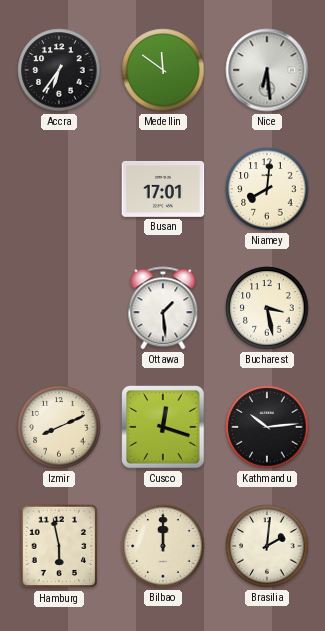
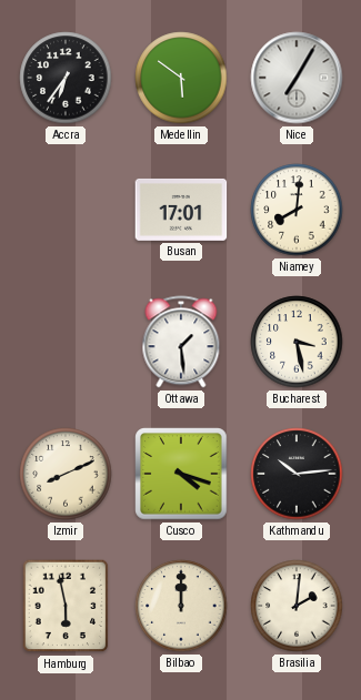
Medellin: 11:51 -> 5:51
Nice: 6:29 -> 7:05
Cusco: 12:18 -> 4:18
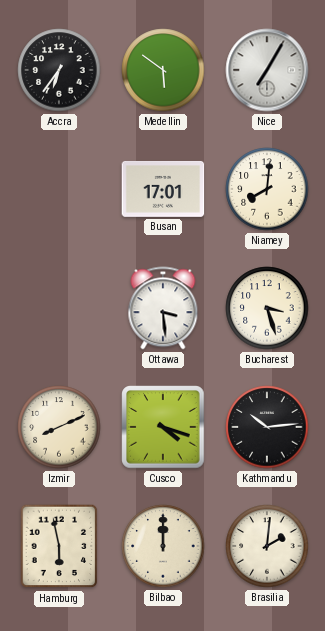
Ottawa: 1:29 -> 3:29
Bucharest: 3:28 -> 3:27
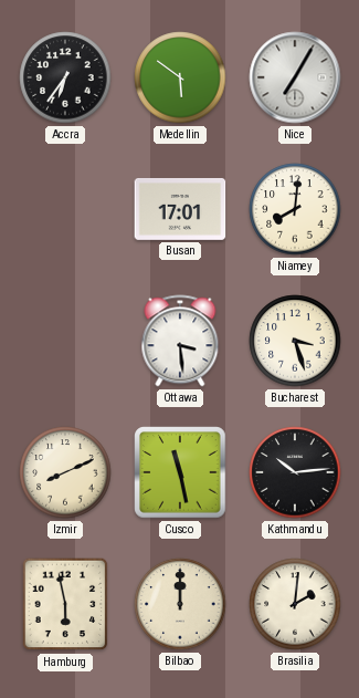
Cusco: 4:18 -> 11:28
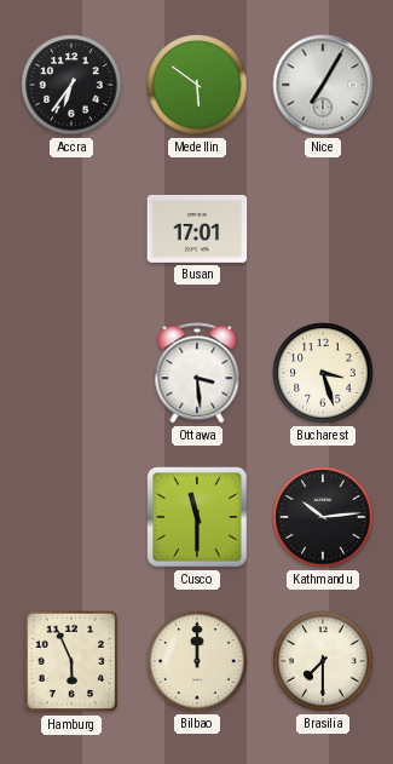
Niamey: 8:01 -> none
Izmir: 8:11 -> none
Cusco: 11:28 -> 11:30
Hamburg: 5:58 -> 5:56
Brasilia: 2:01 -> 7:30
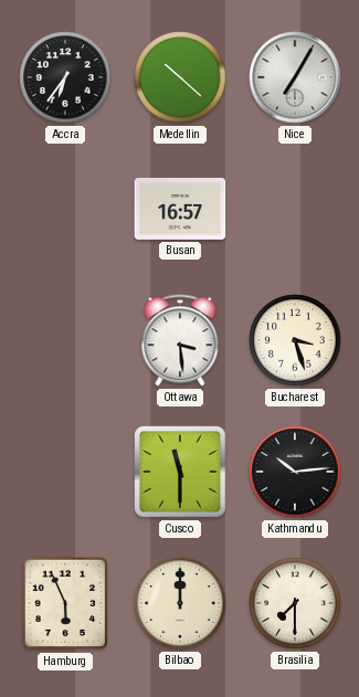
Medellin: 5:51 -> 10:22
Busan: 17:01 -> 16:57
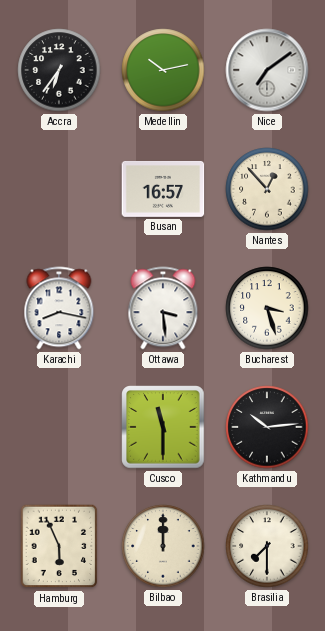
Medellin: 10:22 -> 10:13
Nice: 7:05 -> 7:09
Nantes: none -> 12:53
Karachi: none -> 8:17
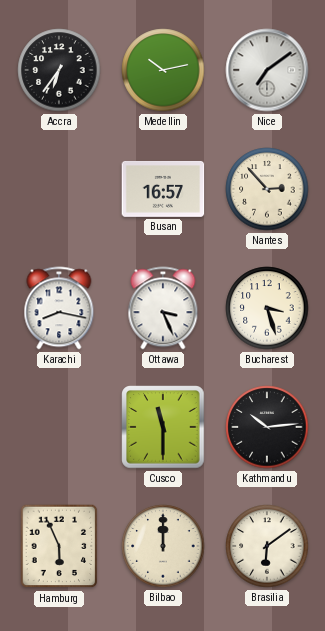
Nantes: 12:53 -> 2:53
Ottawa: 3:29 -> 3:26
Brasilia: 7:30 -> 6:09
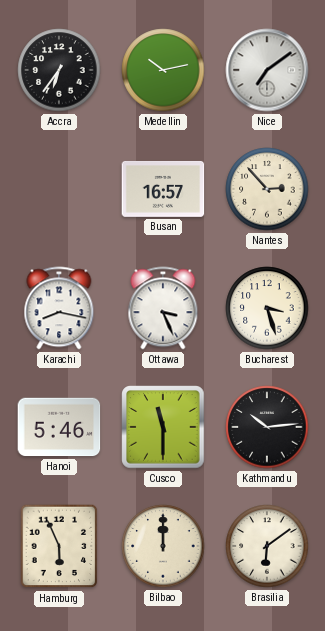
Hanoi: none -> 5:46
